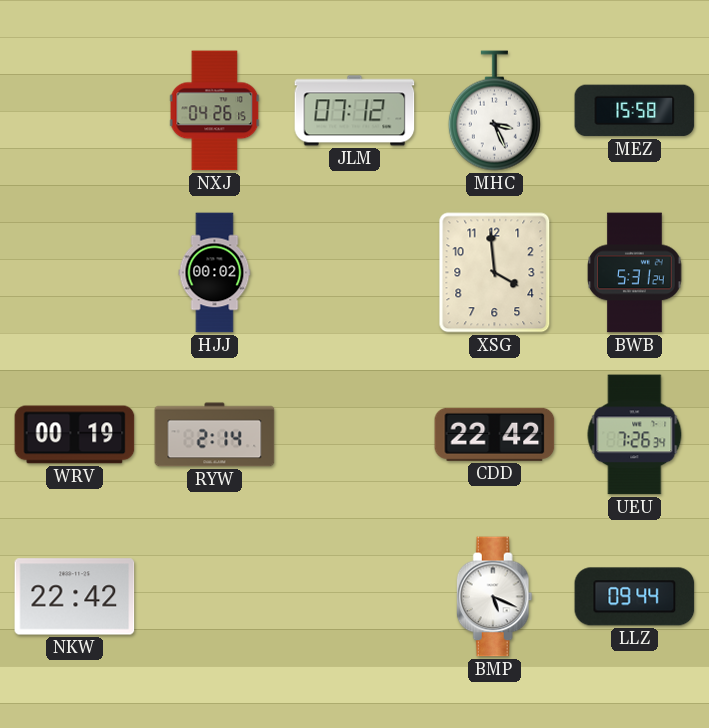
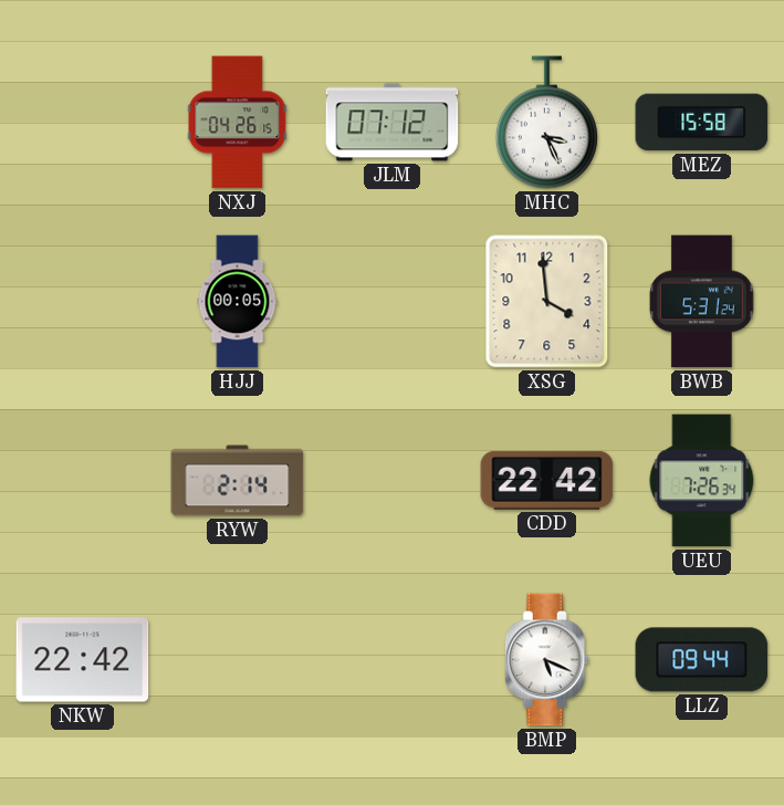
HJJ: 00:02 -> 00:05
WRV: 00:19 -> none
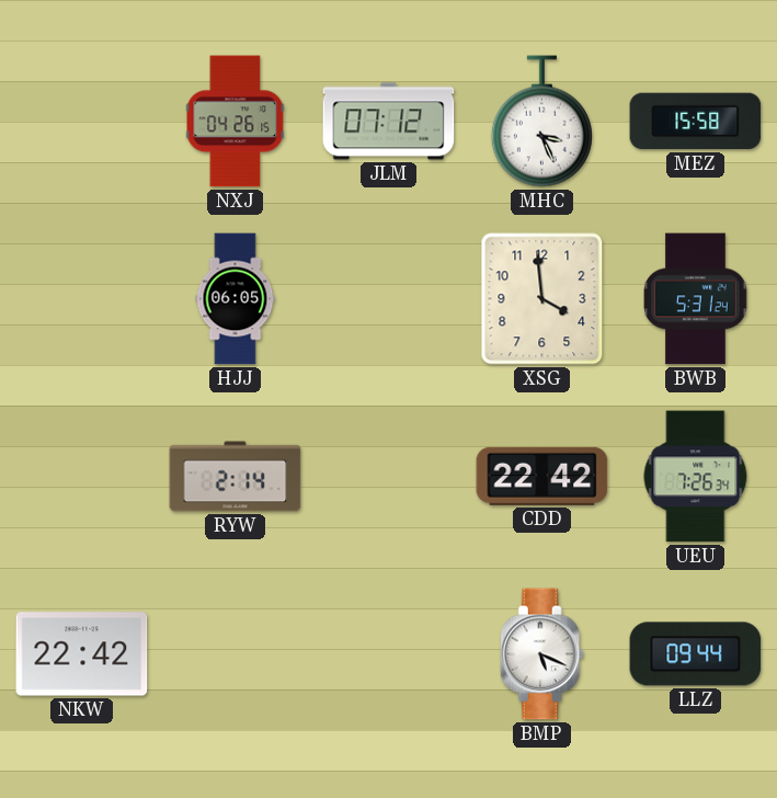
HJJ: 00:05 -> 06:05
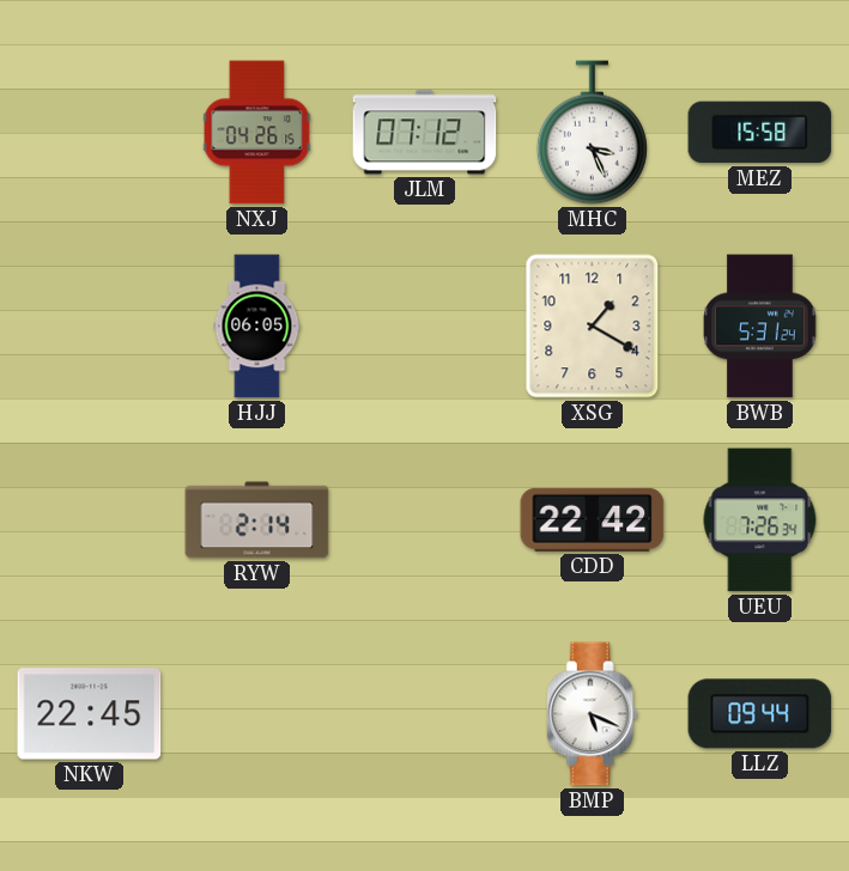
XSG: 3:59 -> 1:20
NKW: 22:42 -> 22:45
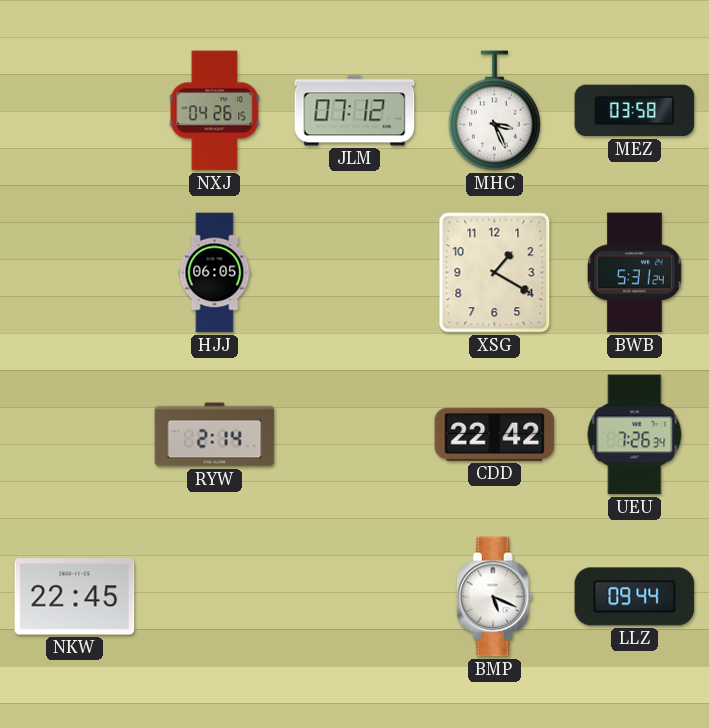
MEZ: 15:58 -> 03:58
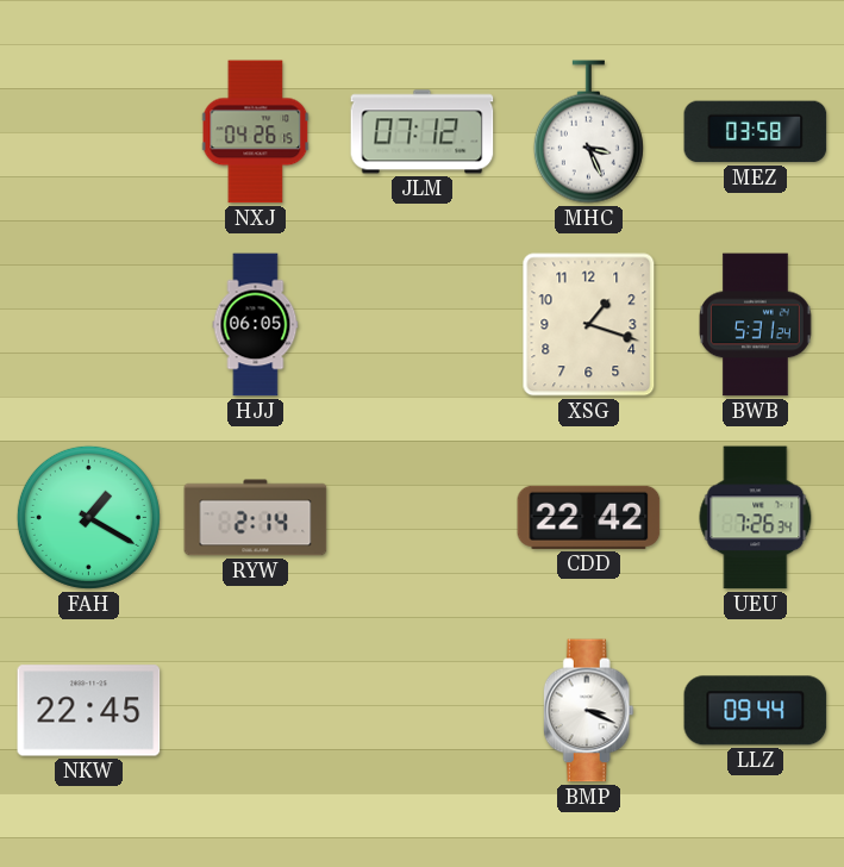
XSG: 1:20 -> 1:18
FAH: none -> 1:20
BMP: 5:19 -> 3:19
